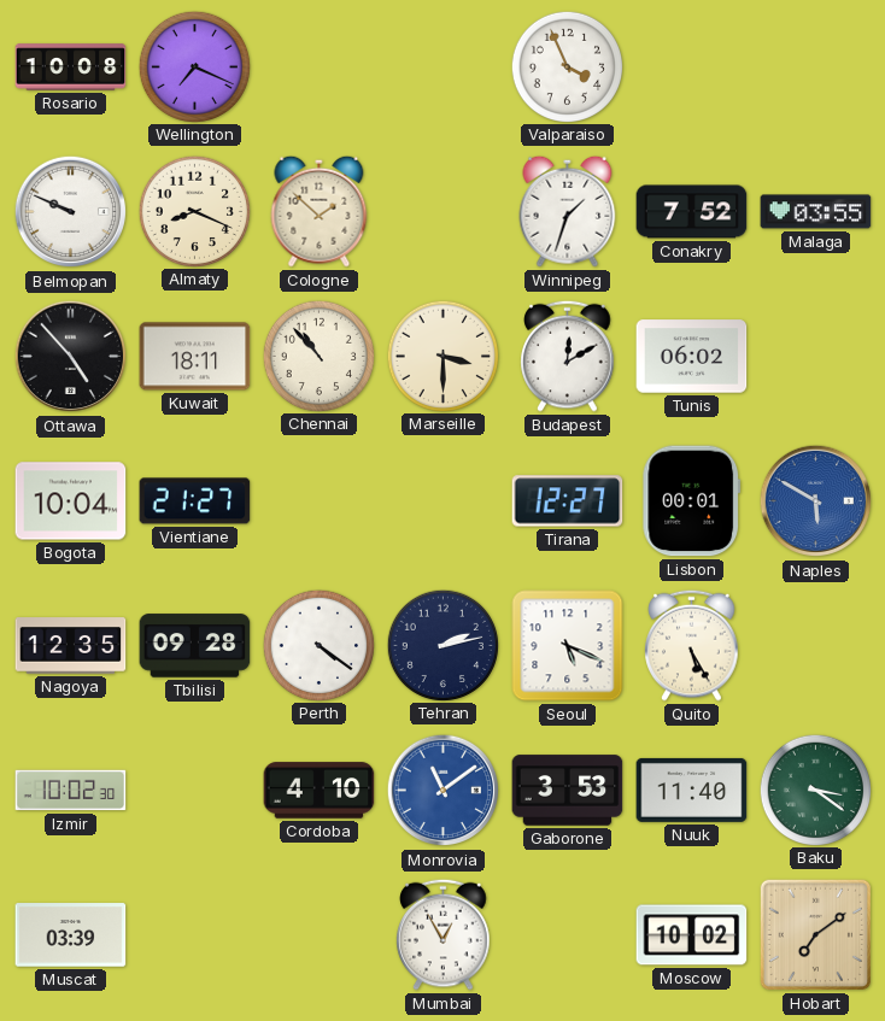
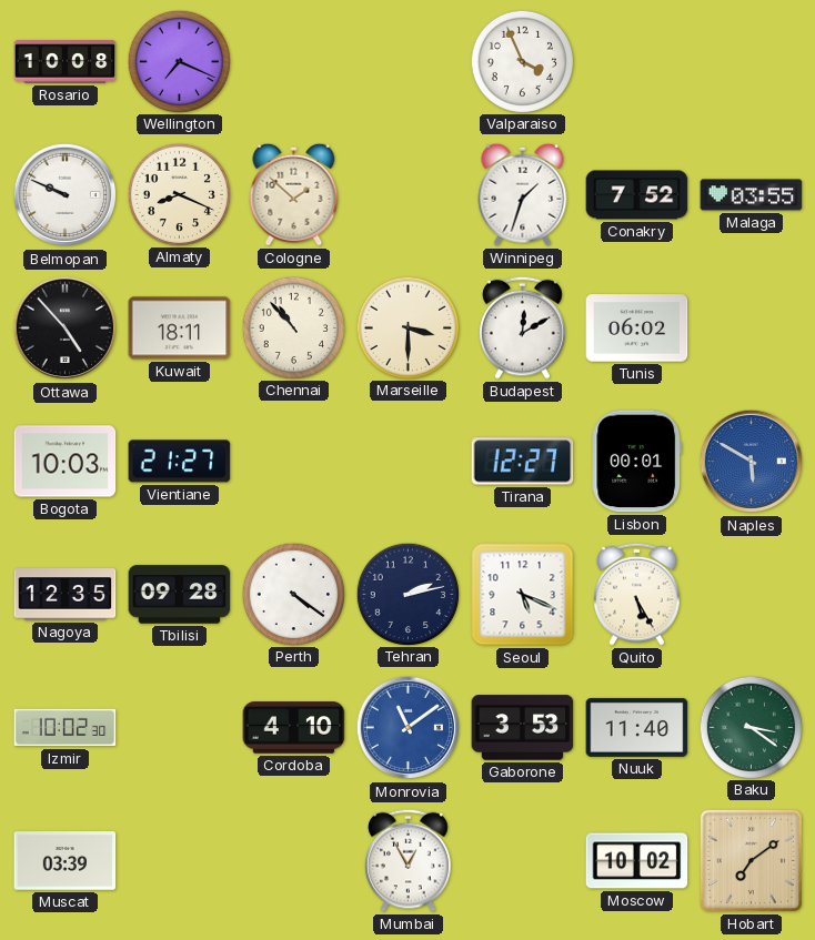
Bogota: 10:04 -> 10:03
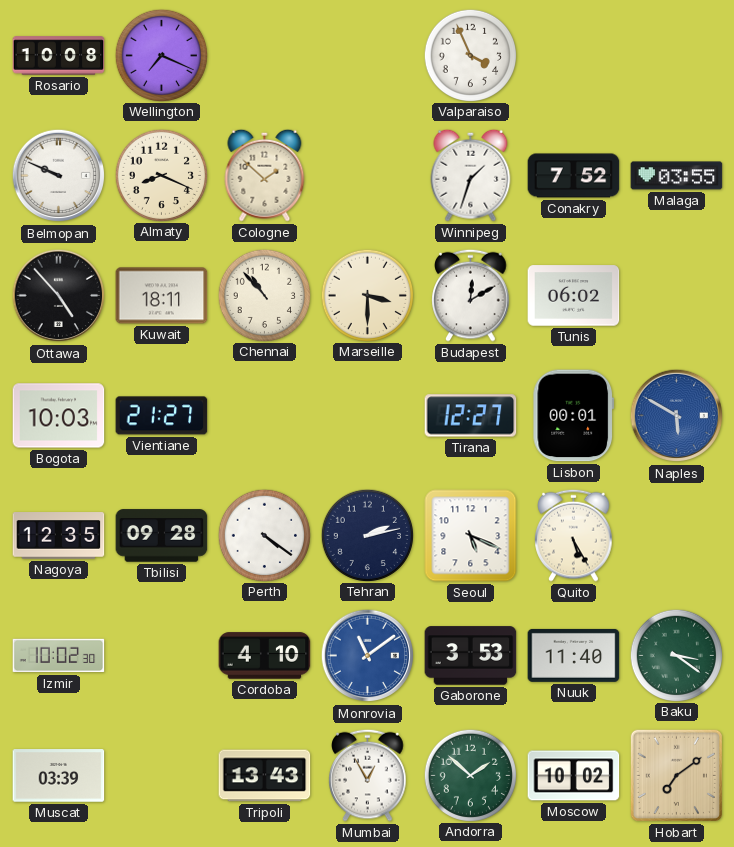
Tripoli: none -> 13:43
Andorra: none -> 1:52
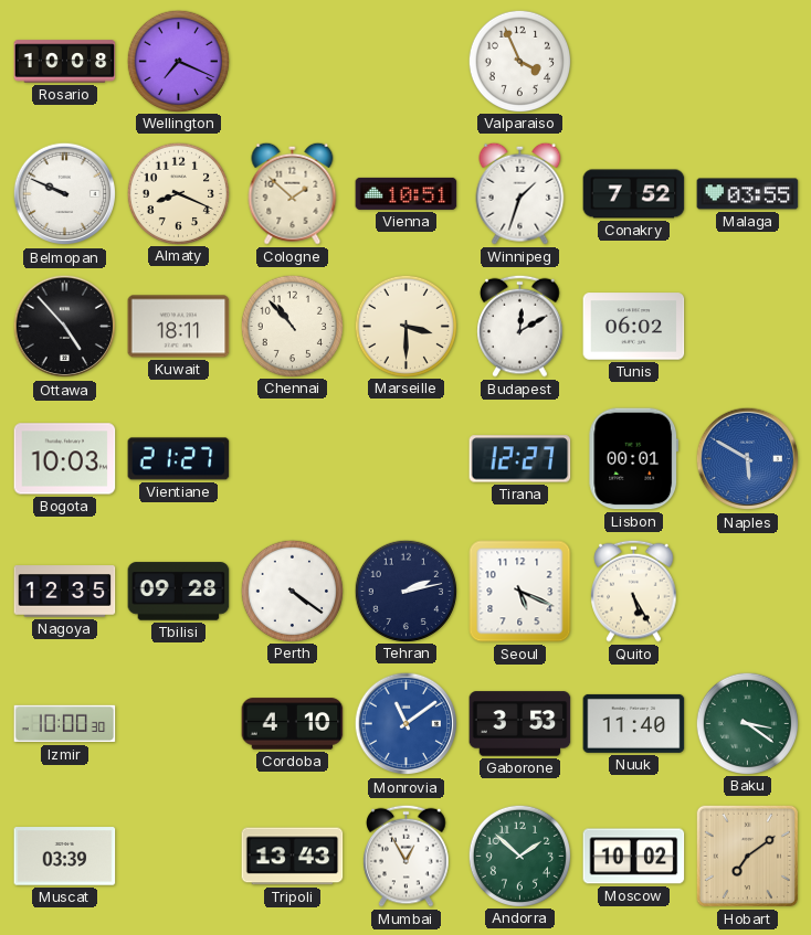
Vienna: none -> 10:51
Izmir: 10:02 -> 10:00
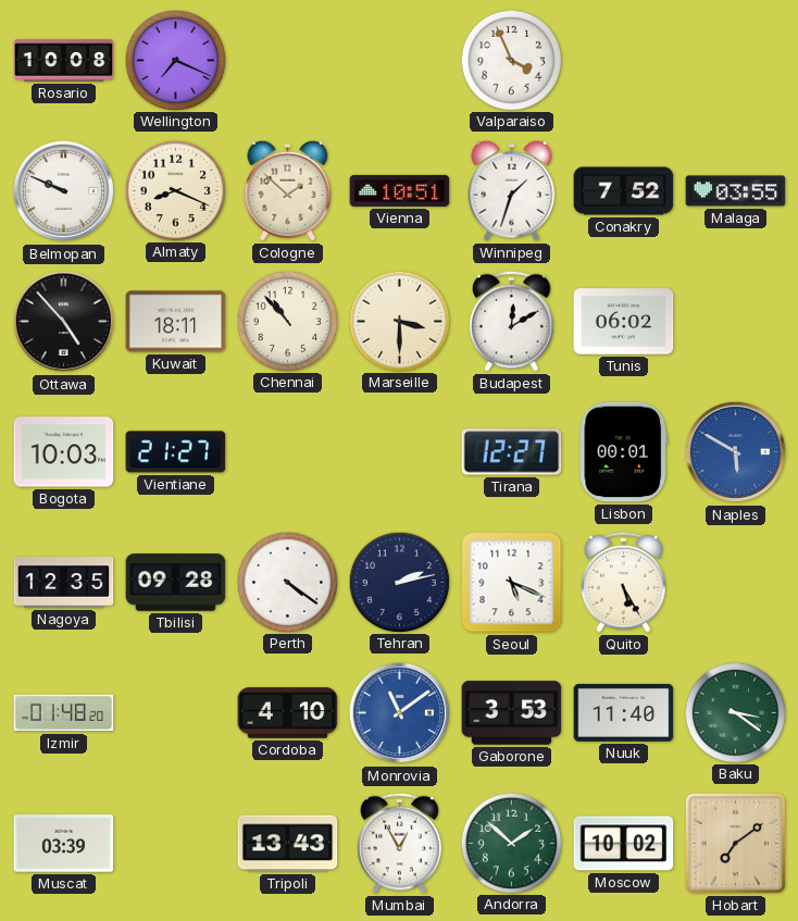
Izmir: 10:00 -> 01:48
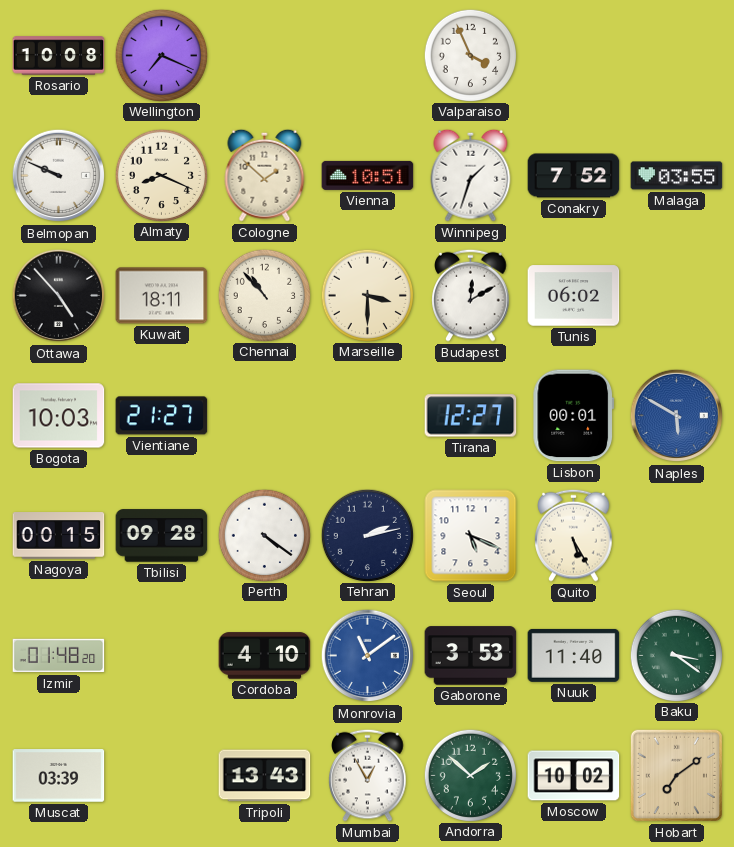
Nagoya: 12:35 -> 00:15
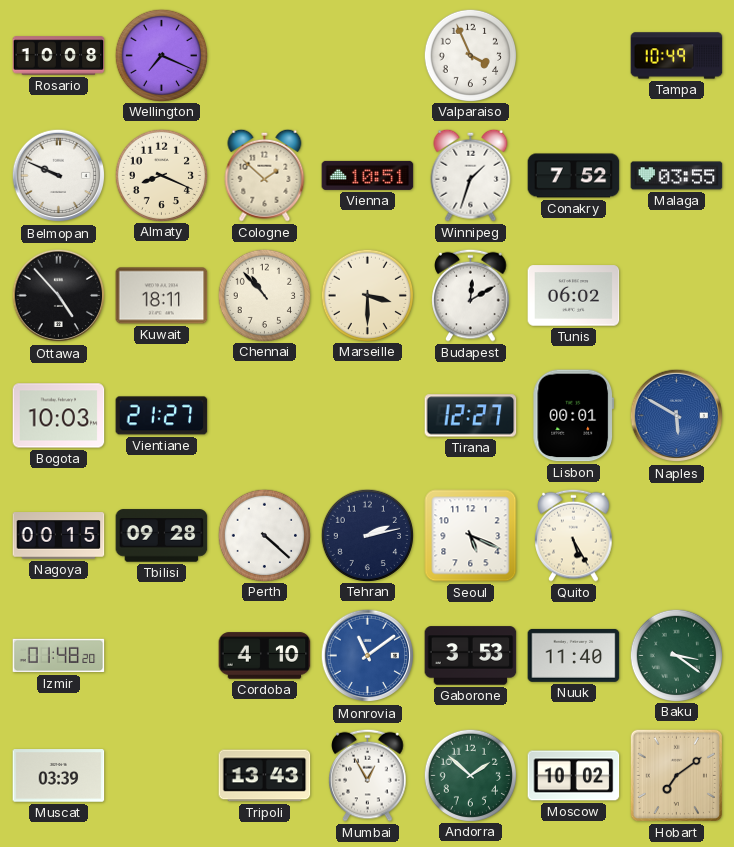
Tampa: none -> 10:49
Perth: 4:21 -> 4:22
